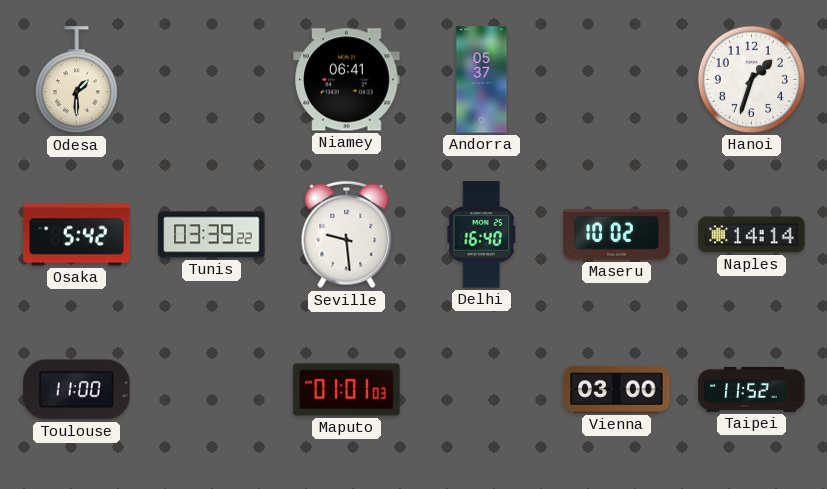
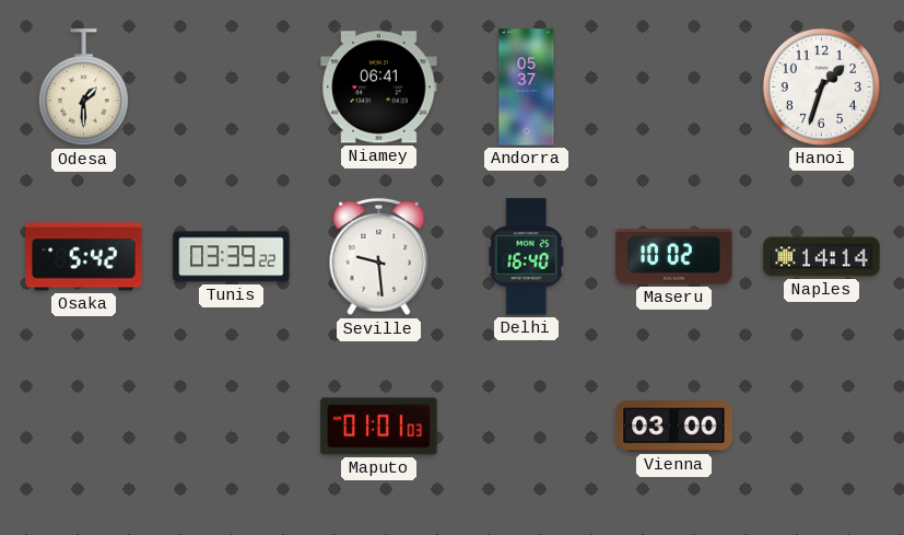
Toulouse: 11:00 -> none
Taipei: 11:52 -> none
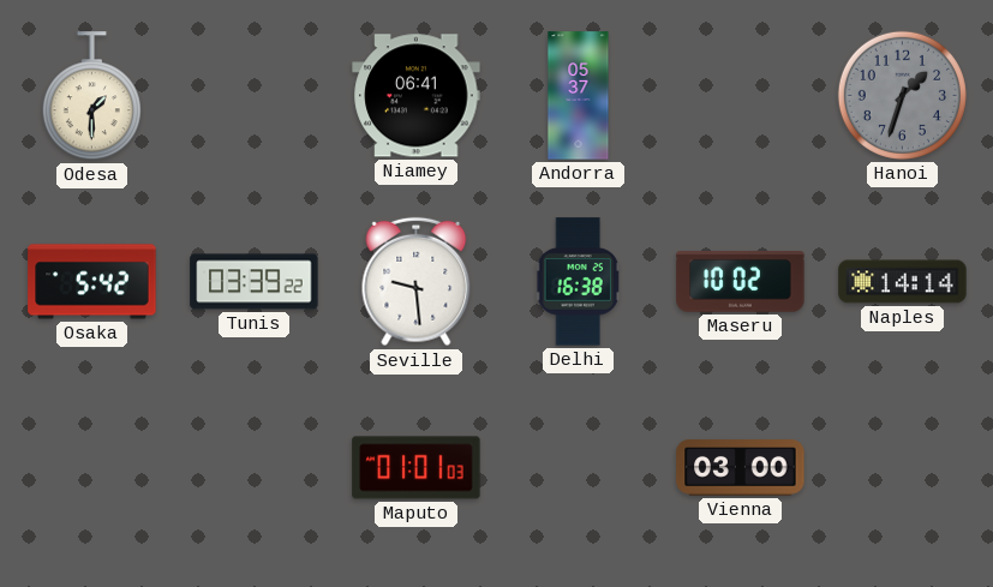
Hanoi dial: white -> grey
Delhi: 16:40 -> 16:38
